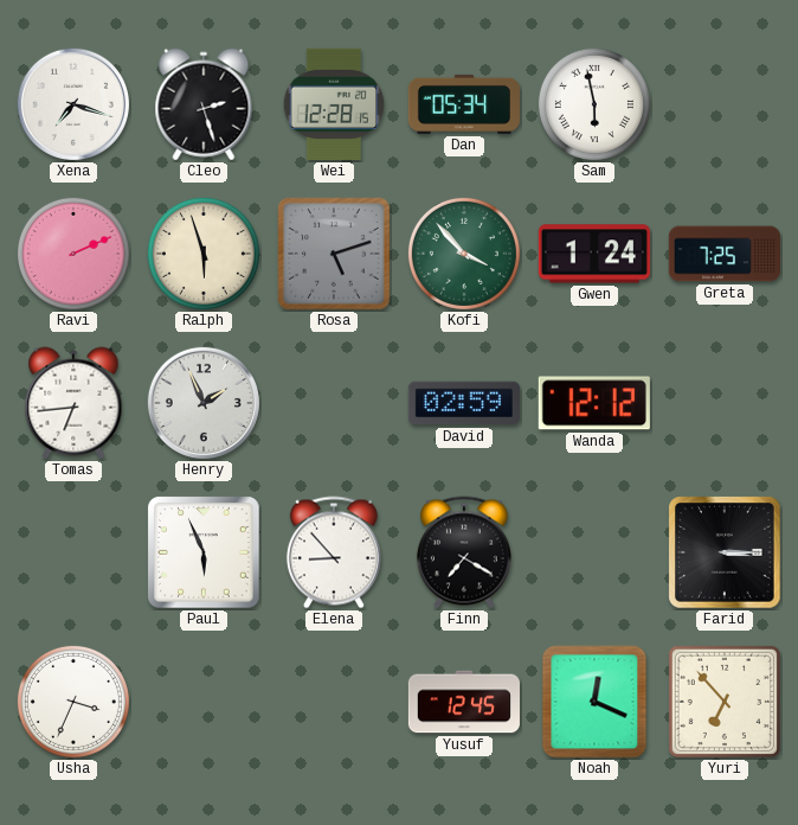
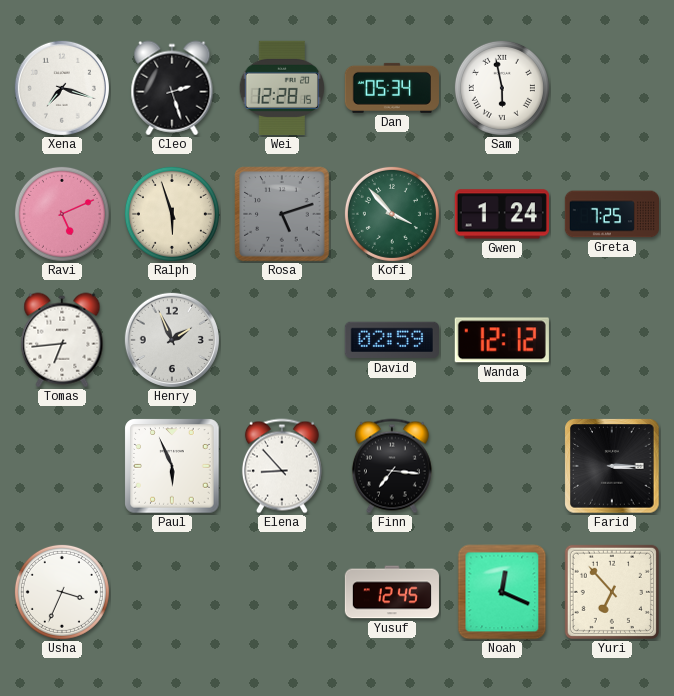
Ravi: 2:11 -> 5:11
Finn: 7:20 -> 7:16
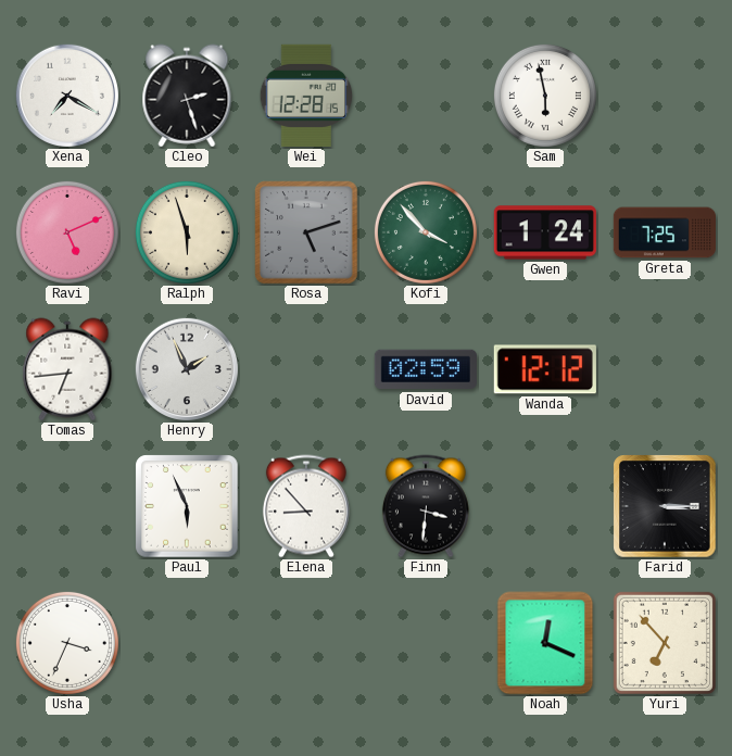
Xena: 7:18 -> 7:20
Dan: 05:34 -> none
Finn: 7:16 -> 3:31
Yusuf: 12:45 -> none
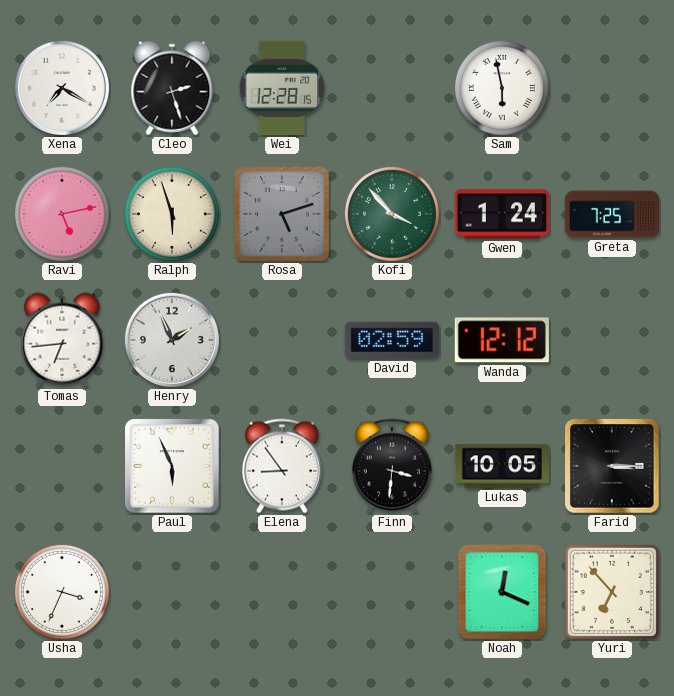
Ravi: 5:11 -> 5:13
Elena: 8:53 -> 8:54
Lukas: none -> 10:05
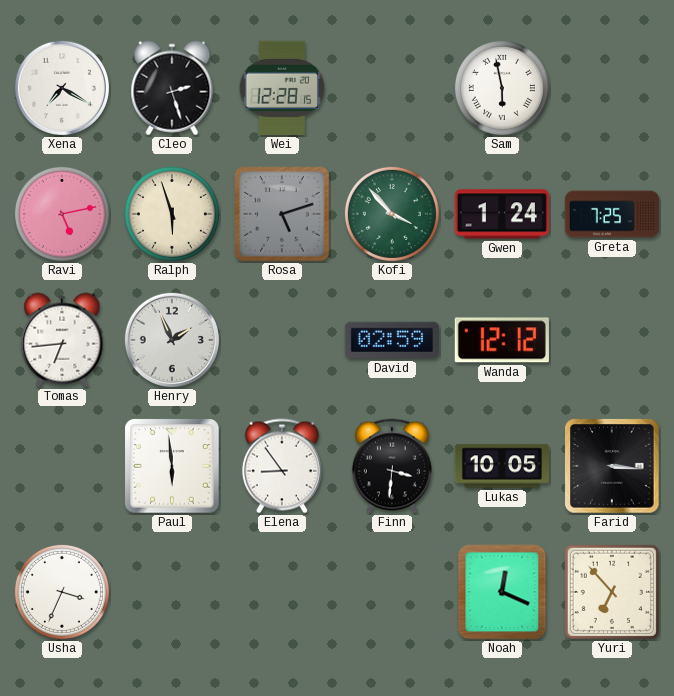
Paul: 5:56 -> 5:59
Farid: 3:15 -> 3:16
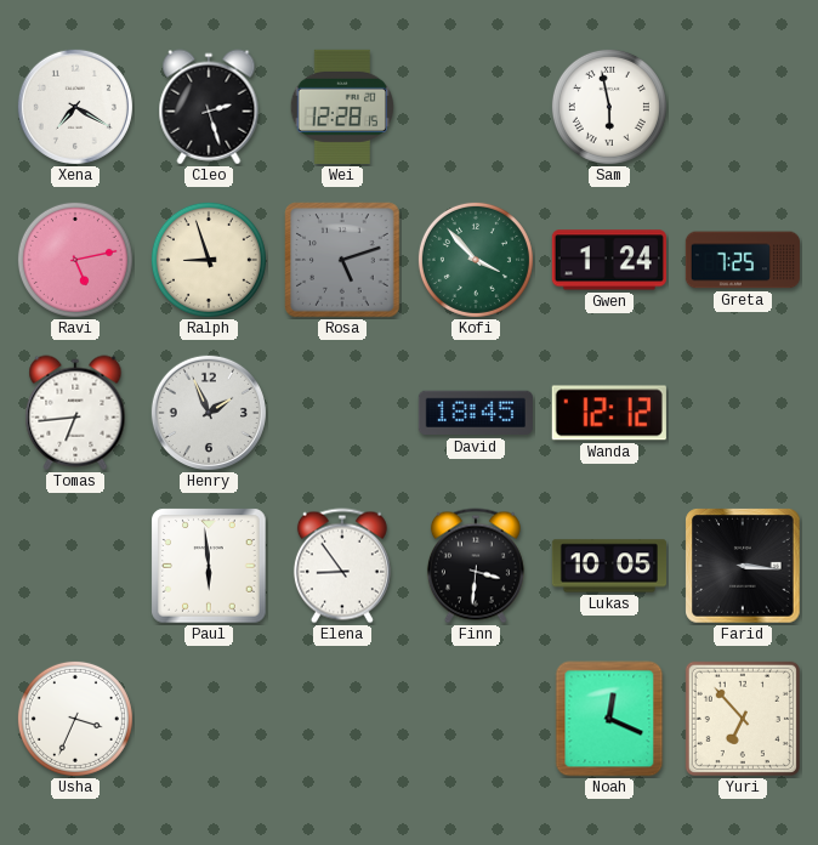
Ralph: 5:57 -> 8:57
David: 02:59 -> 18:45
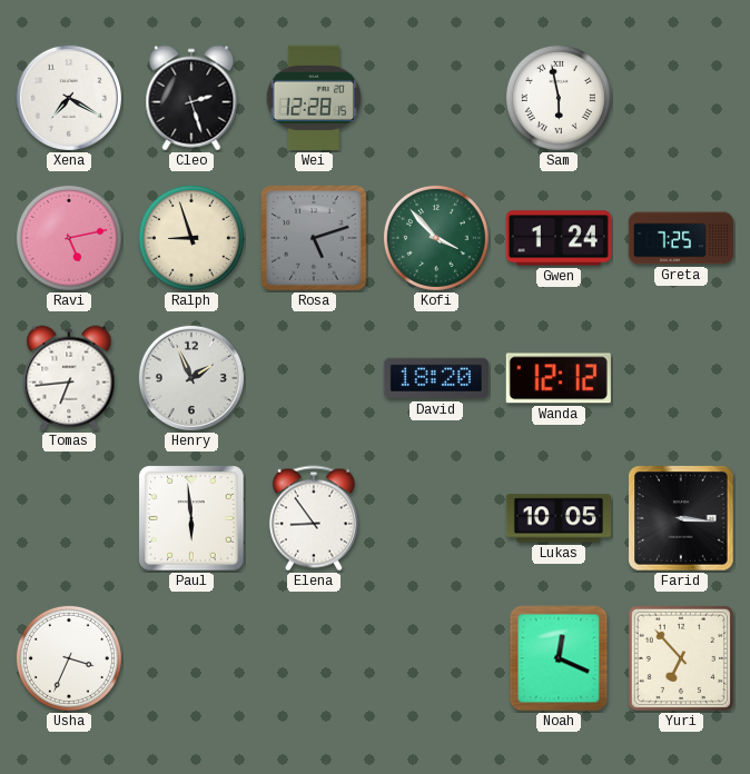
David: 18:45 -> 18:20
Finn: 3:31 -> none
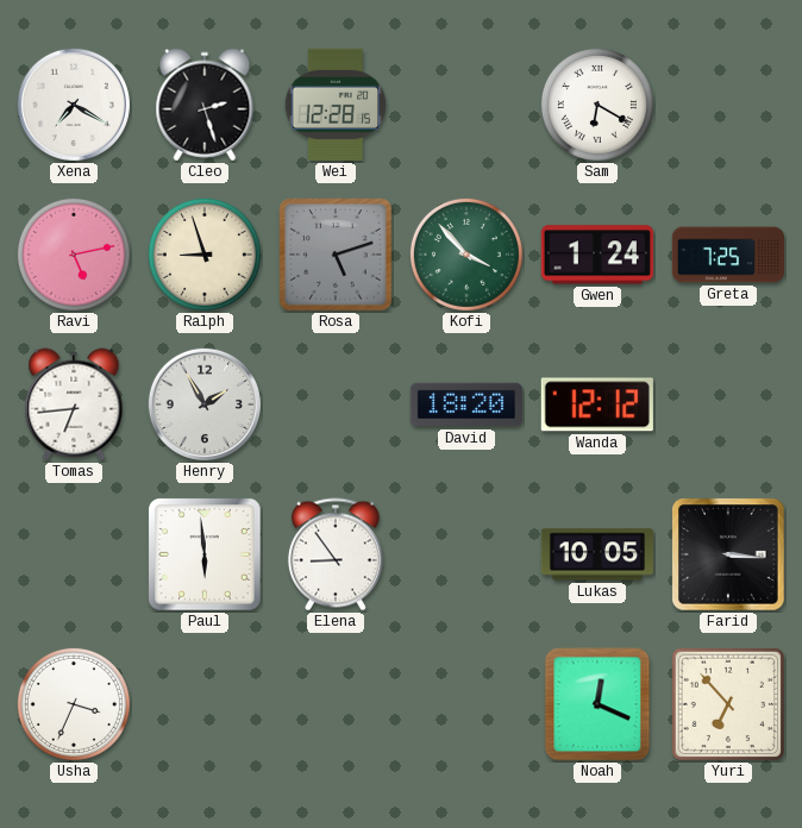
Sam: 5:58 -> 6:20
Henry: 1:56 -> 1:55
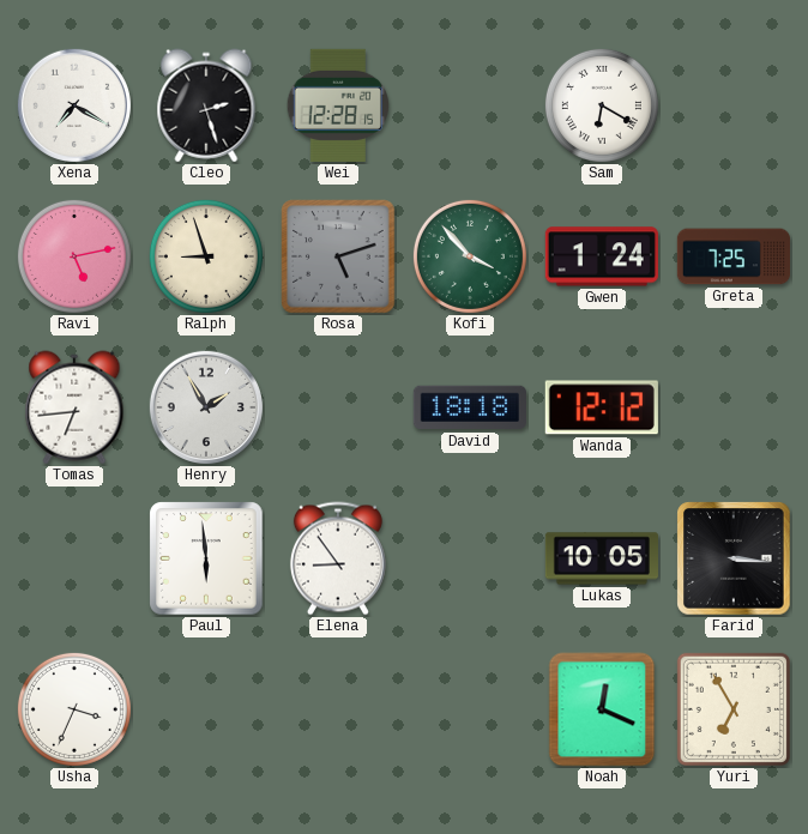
David: 18:20 -> 18:18
Yuri: 6:53 -> 6:55
